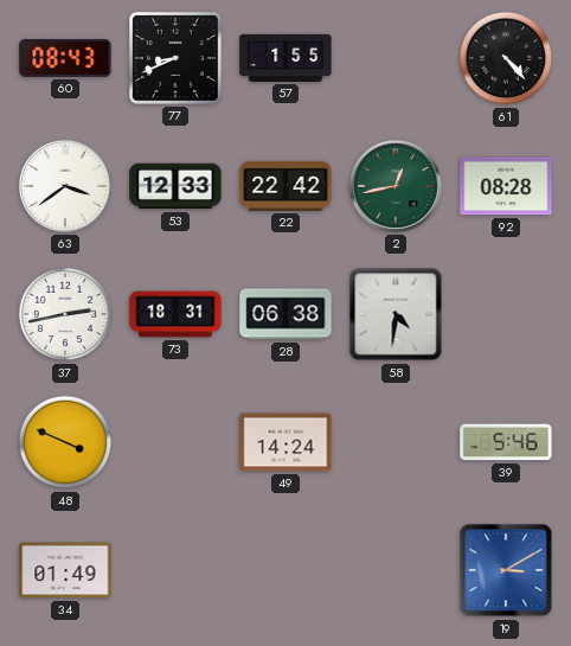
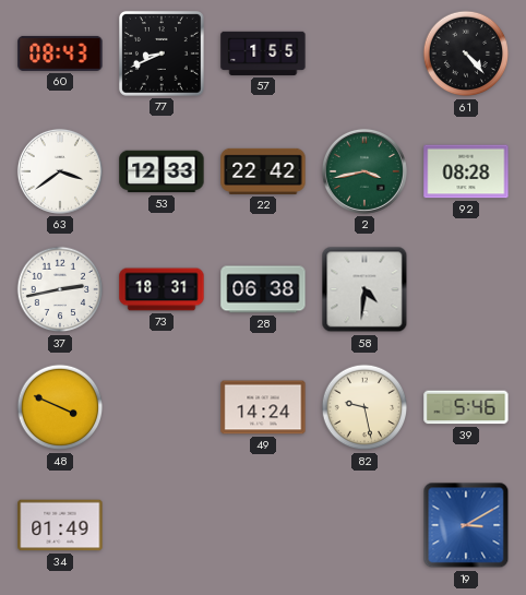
2: 12:43 -> 3:43
82: none -> 9:28
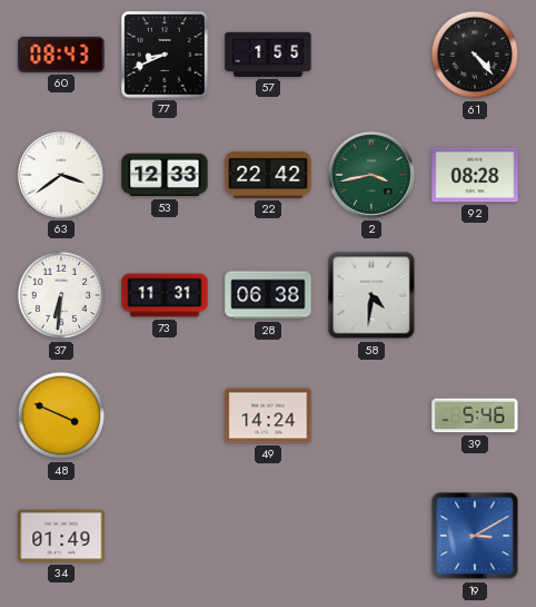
37: 2:43 -> 6:31
73: 18:31 -> 11:31
82: 9:28 -> none
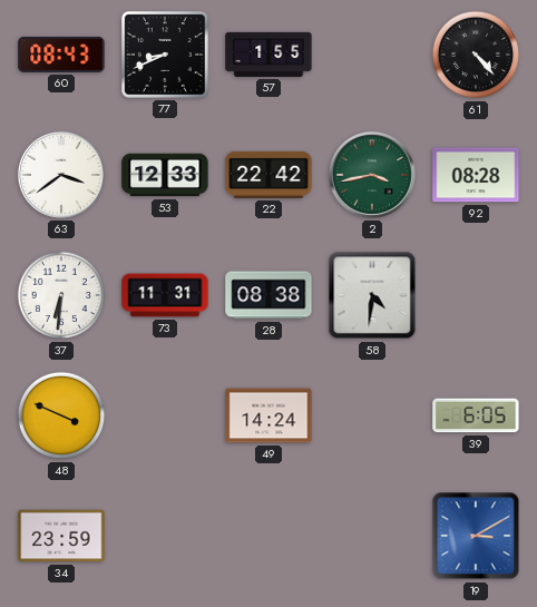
28: 06:38 -> 08:38
39: 5:46 -> 6:05
34: 01:49 -> 23:59
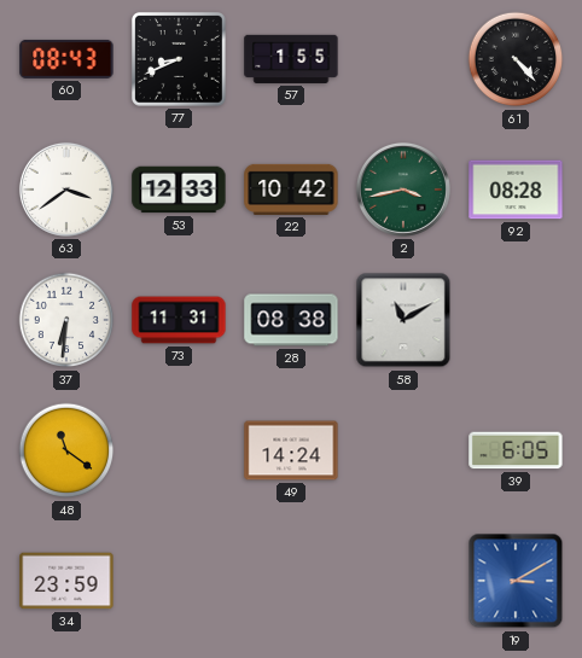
22: 22:42 -> 10:42
58: 4:31 -> 11:10
48: 3:49 -> 11:21
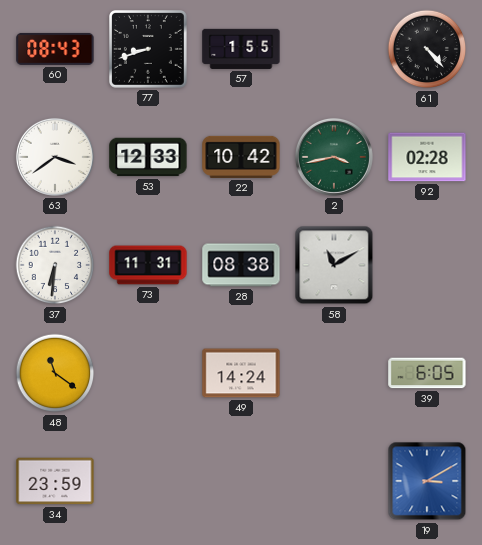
77: 8:41 -> 8:42
92: 08:28 -> 02:28
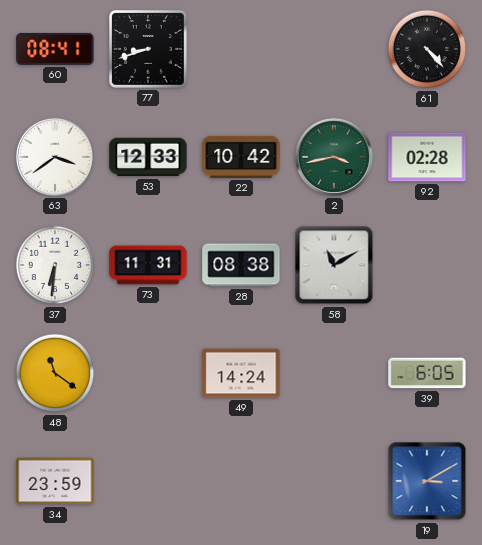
60: 08:43 -> 08:41
57: 1:55 -> none
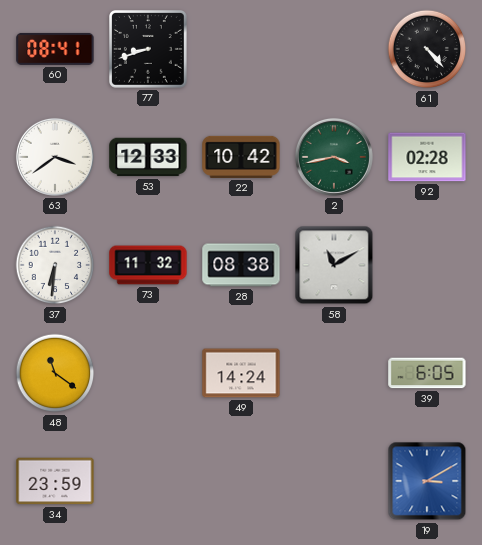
73: 11:31 -> 11:32
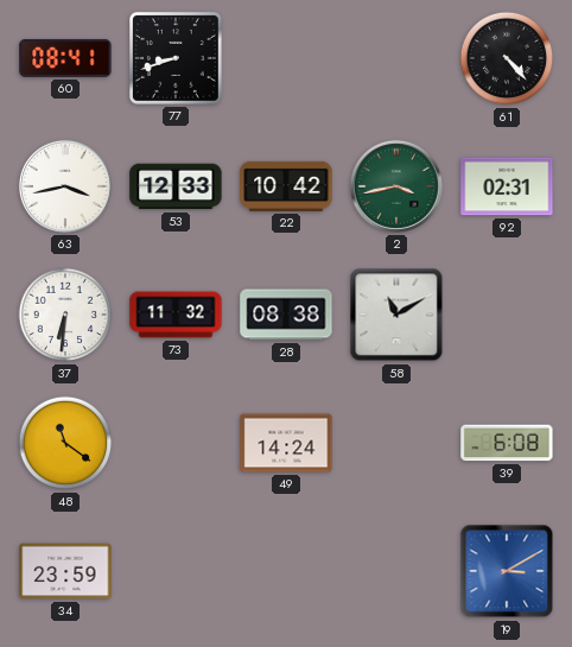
63: 3:39 -> 3:43
92: 02:28 -> 02:31
39: 6:05 -> 6:08
